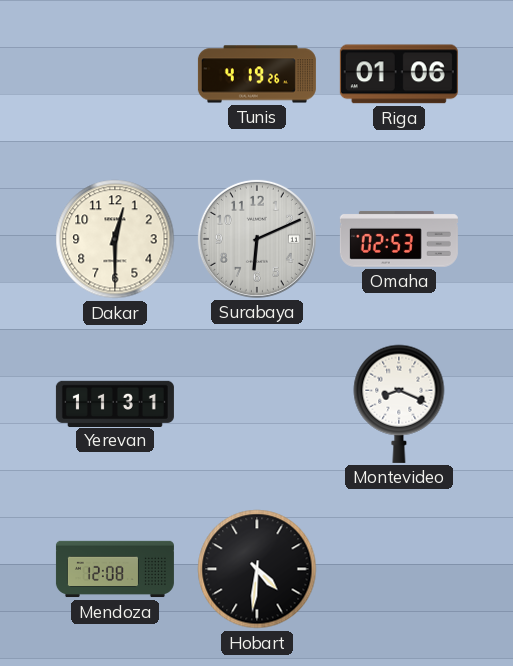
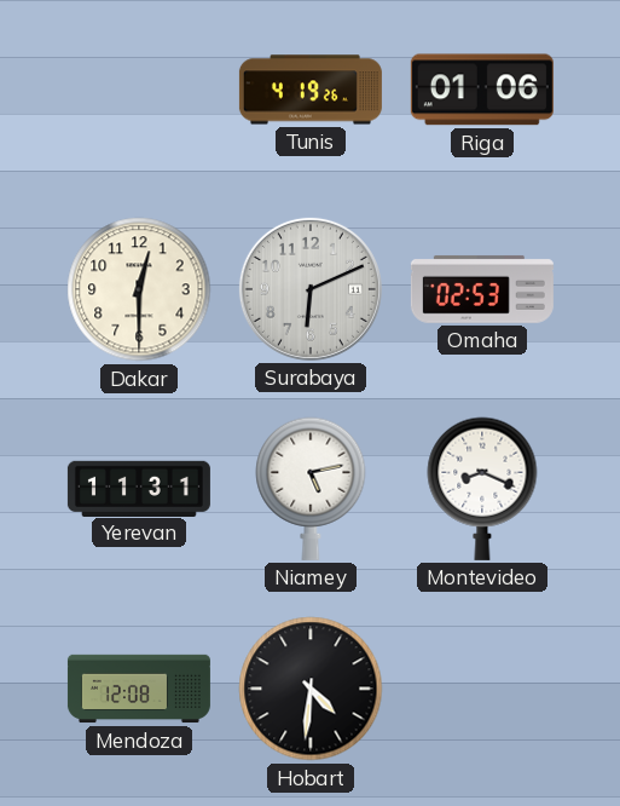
Niamey: none -> 5:13
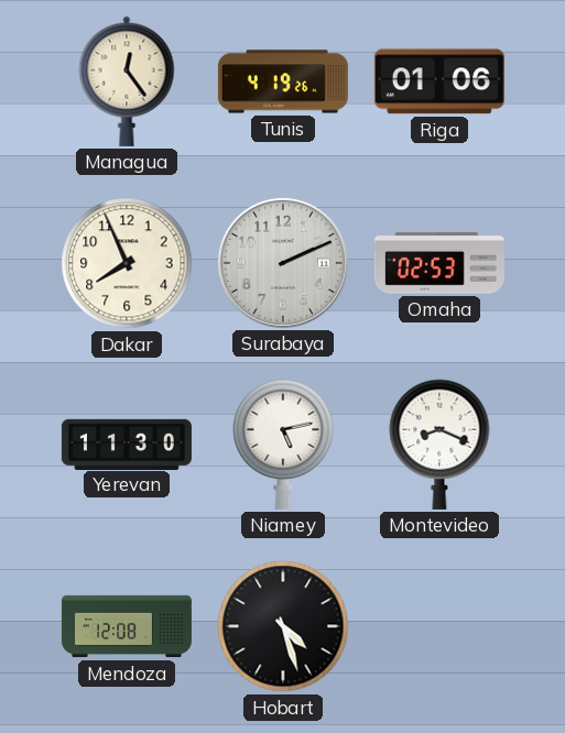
Managua: none -> 12:24
Dakar: 12:30 -> 7:56
Surabaya: 6:11 -> 2:11
Yerevan: 11:31 -> 11:30
Hobart: 4:31 -> 4:27
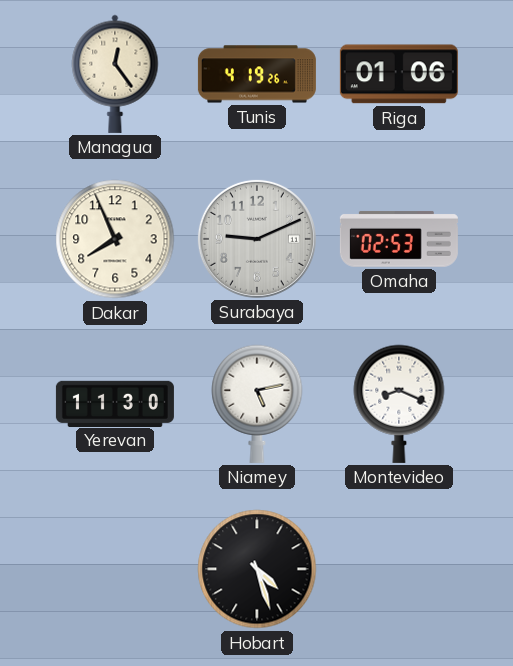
Surabaya: 2:11 -> 9:11
Mendoza: 12:08 -> none
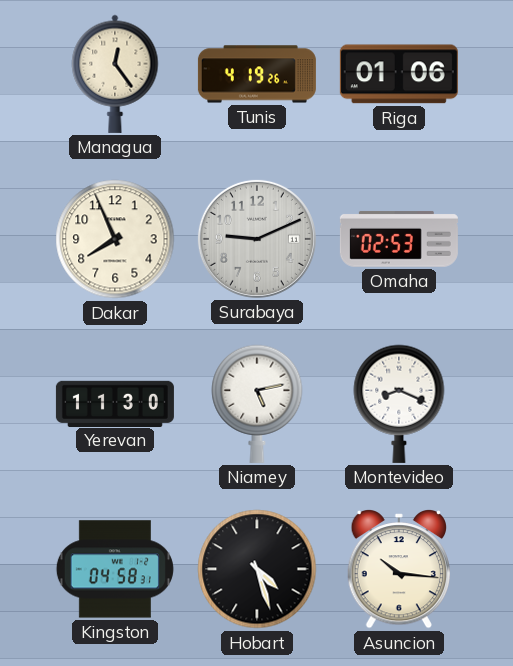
Kingston: none -> 04:58
Asuncion: none -> 10:16
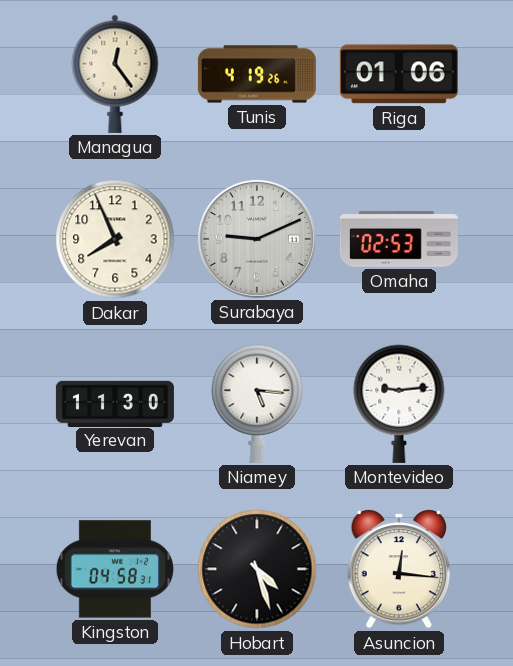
Niamey: 5:13 -> 5:16
Montevideo: 8:19 -> 9:14
Asuncion: 10:16 -> 12:16
